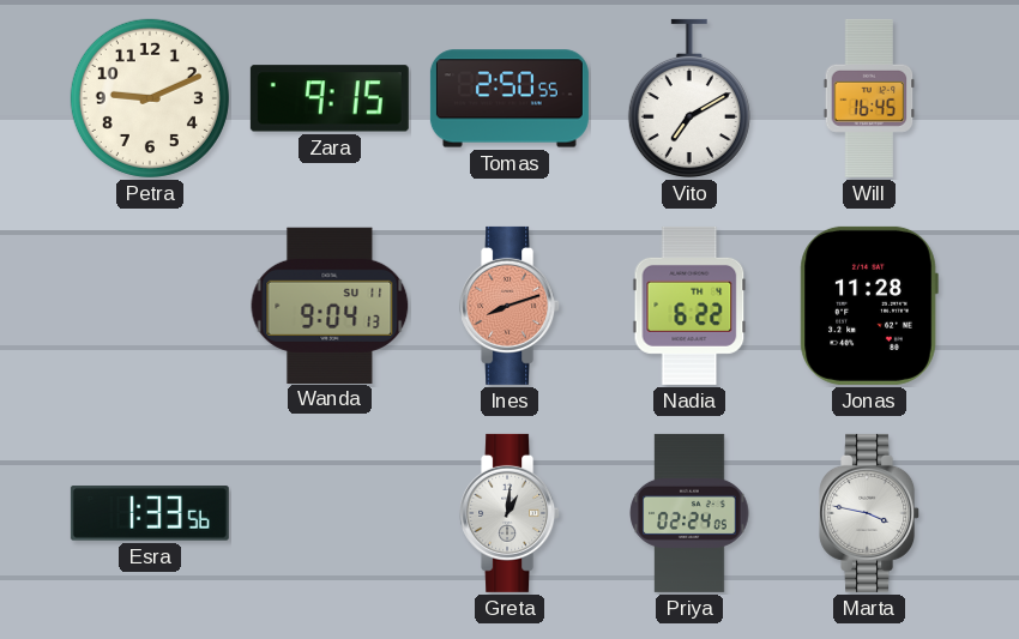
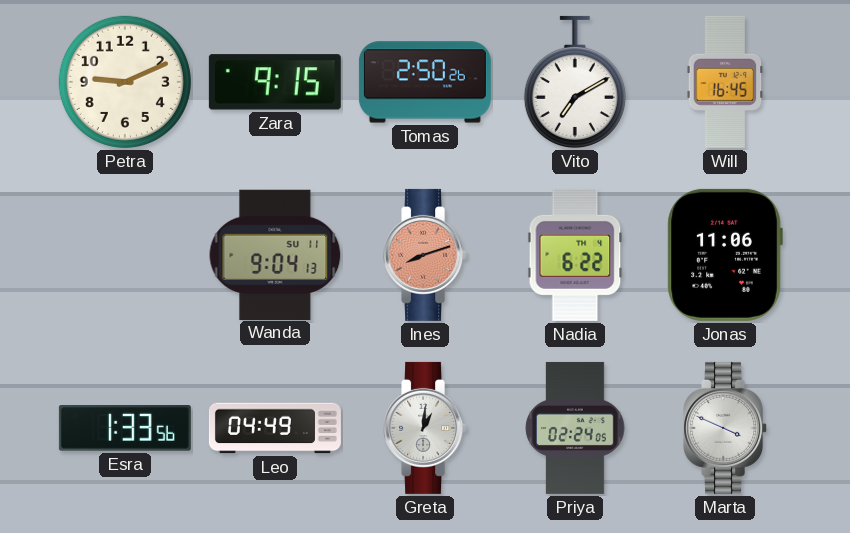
Tomas: 2:50:55 -> 2:50:26
Jonas: 11:28 -> 11:06
Leo: none -> 04:49
Marta: 3:47 -> 3:49
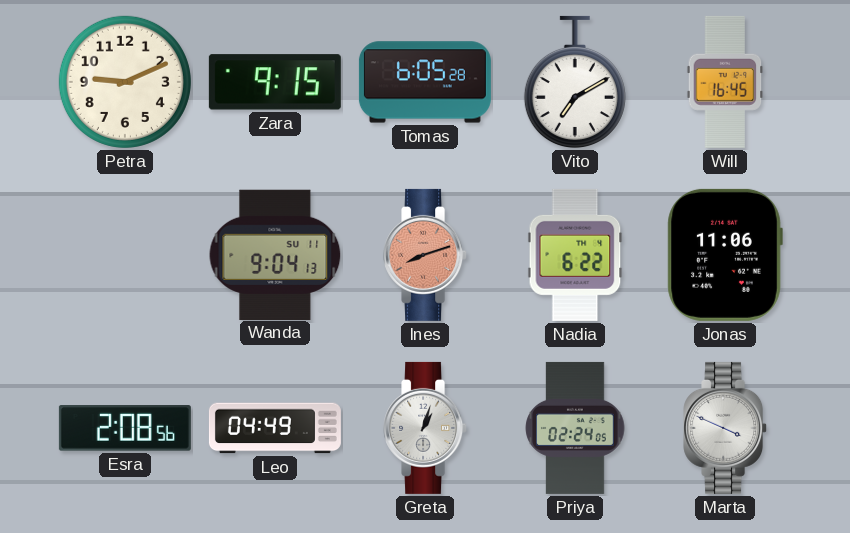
Tomas: 2:50 -> 6:05
Esra: 1:33 -> 2:08
Greta: 1:01 -> 1:03
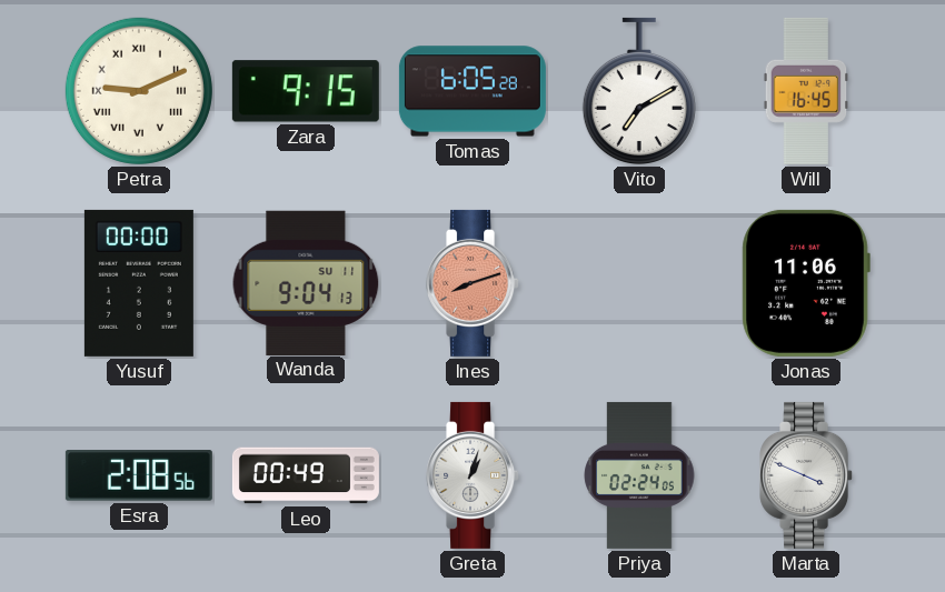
Petra numerals: Arabic -> Roman
Yusuf: none -> 00:00
Nadia: 6:22 -> none
Leo: 04:49 -> 00:49
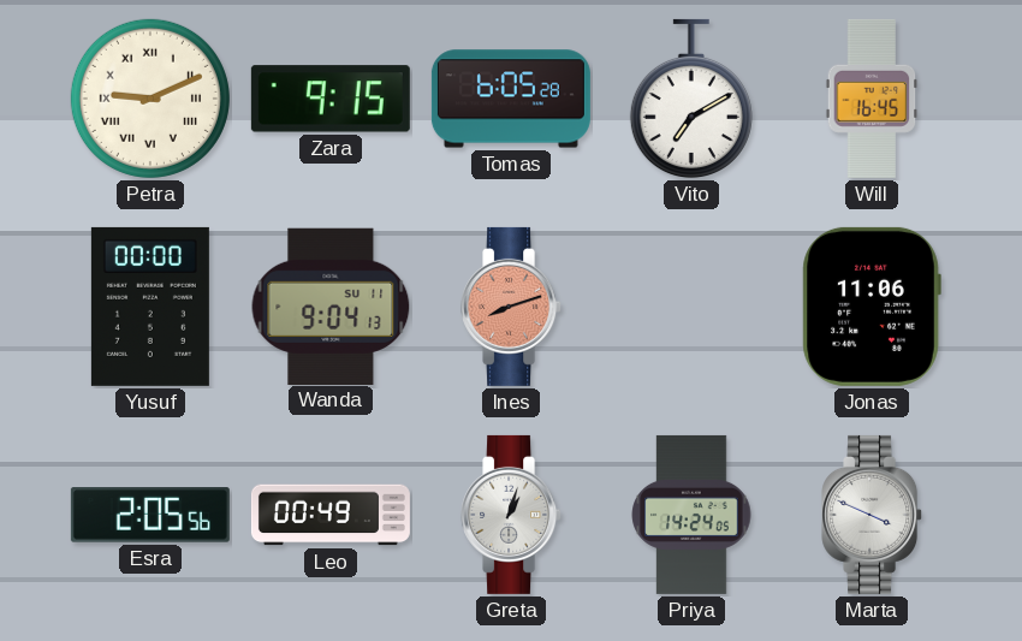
Esra: 2:08 -> 2:05
Priya: 02:24 -> 14:24
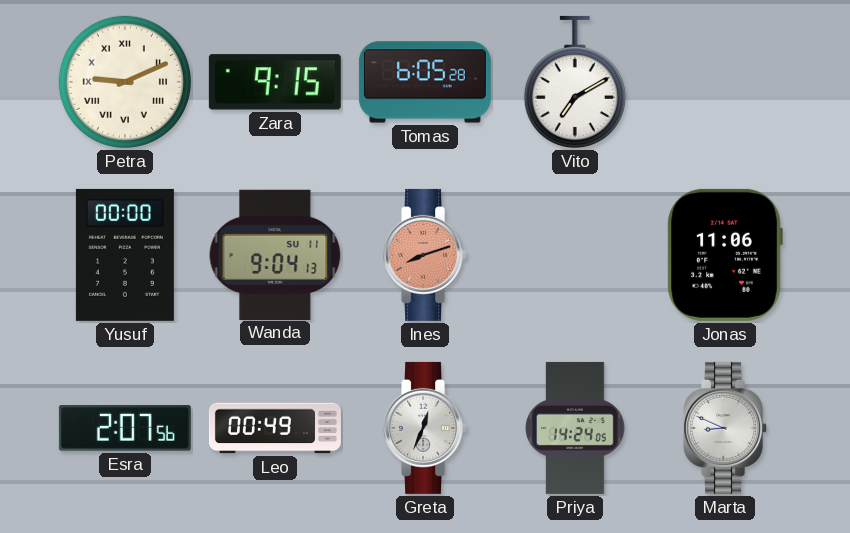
Will: 16:45 -> none
Esra: 2:05 -> 2:07
Greta: 1:03 -> 12:34
Marta: 3:49 -> 8:49
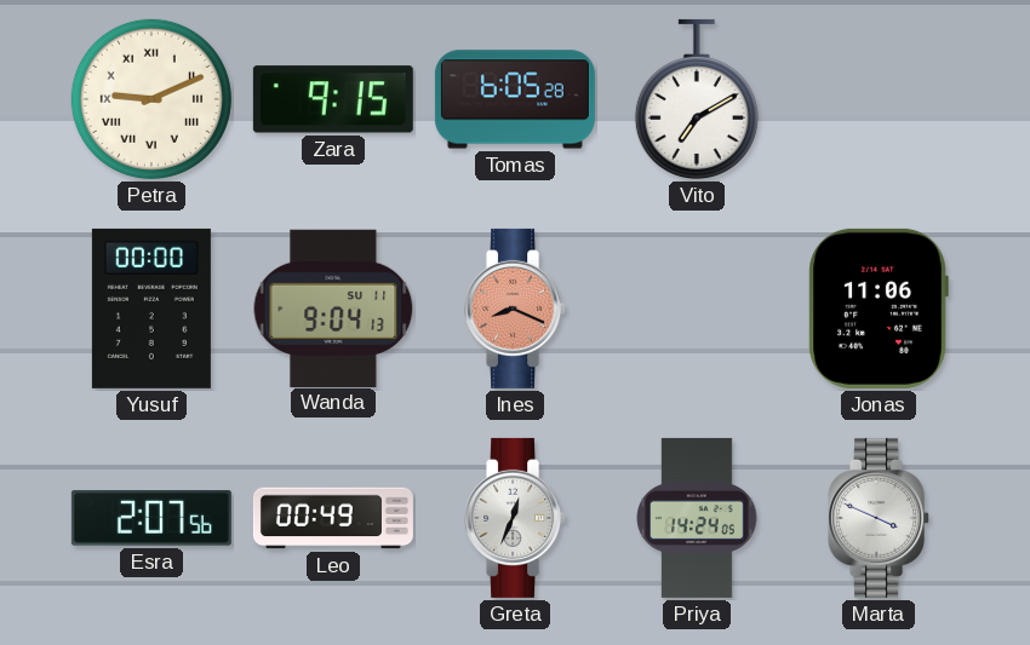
Ines: 8:12 -> 8:19
Marta: 8:49 -> 3:49
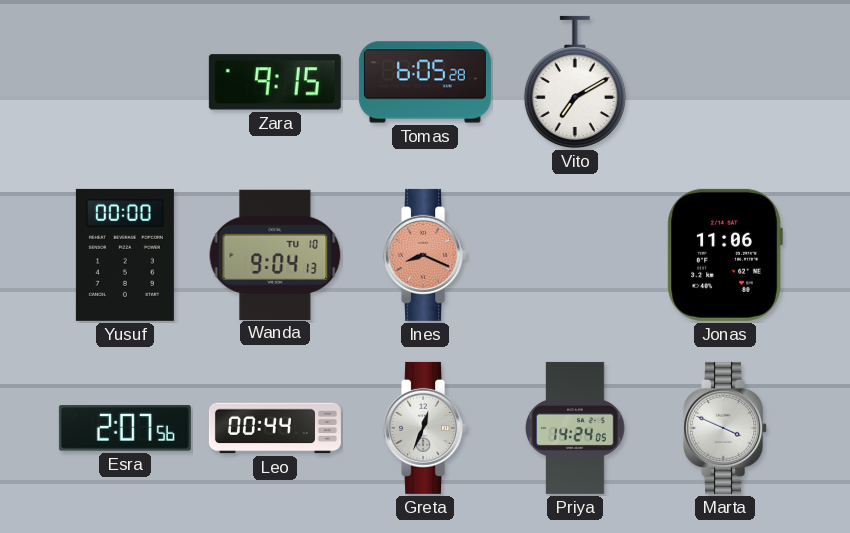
Petra: 9:11 -> none
Wanda date: SU 11 -> TU 10
Leo: 00:49 -> 00:44
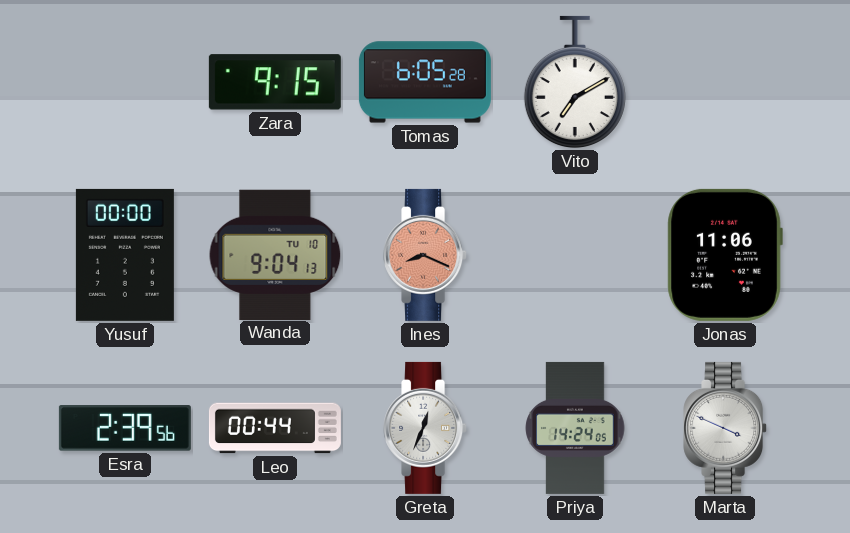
Esra: 2:07 -> 2:39
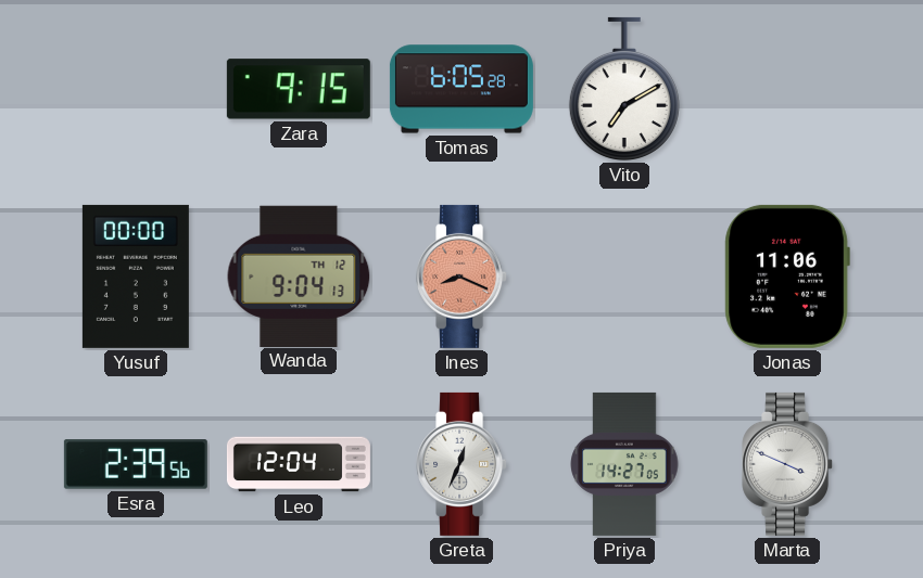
Wanda date: TU 10 -> TH 12
Leo: 00:44 -> 12:04
Priya: 14:24 -> 14:27
